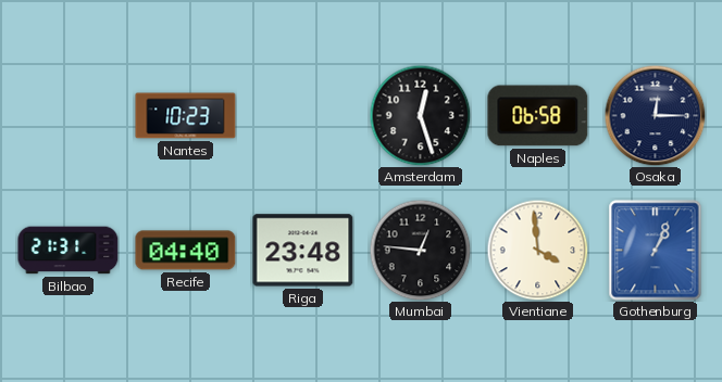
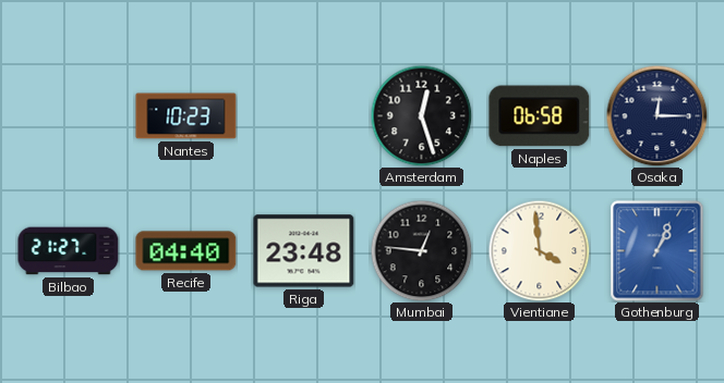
Bilbao: 21:31 -> 21:27
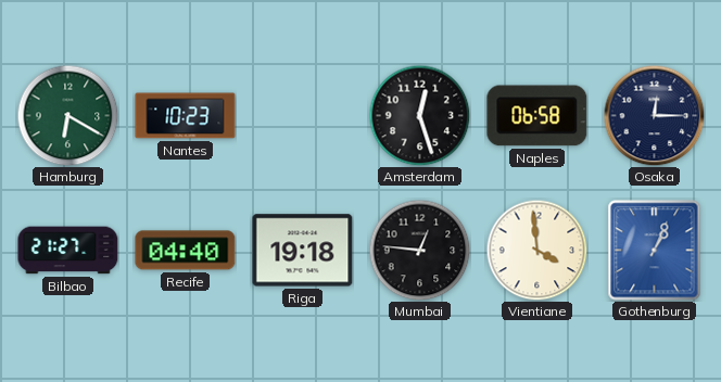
Hamburg: none -> 6:20
Riga: 23:48 -> 19:18
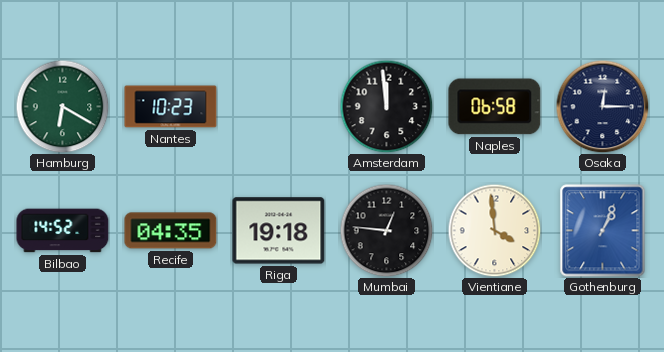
Amsterdam: 12:27 -> 11:59
Bilbao: 21:27 -> 14:52
Recife: 04:40 -> 04:35
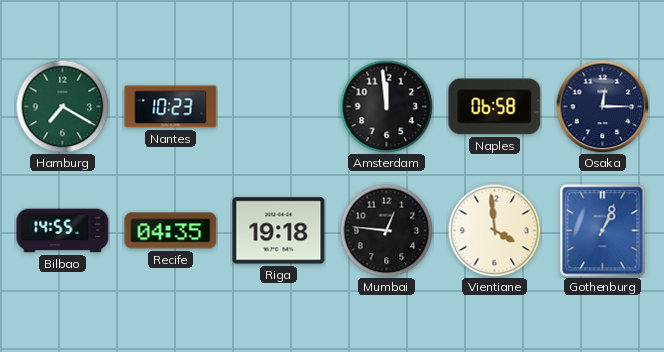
Hamburg: 6:20 -> 7:20
Bilbao: 14:52 -> 14:55
